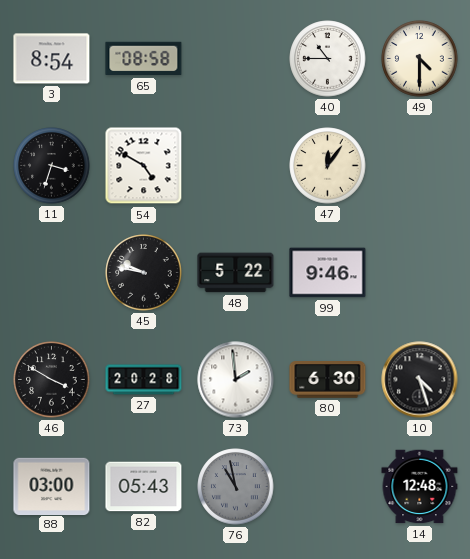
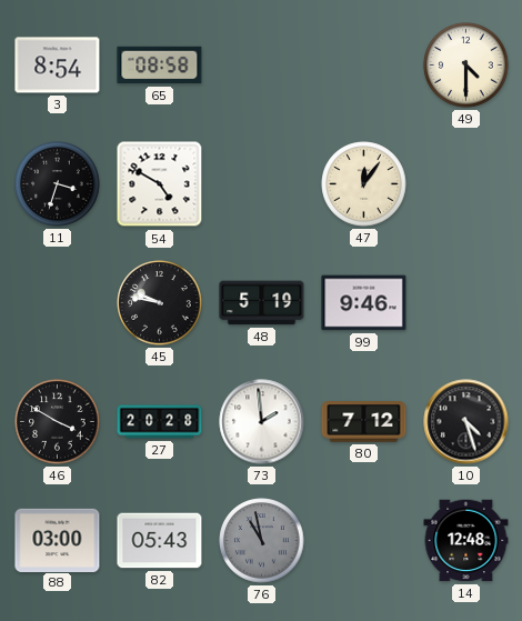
40: 10:45 -> none
48: 5:22 -> 5:19
80: 6:30 -> 7:12
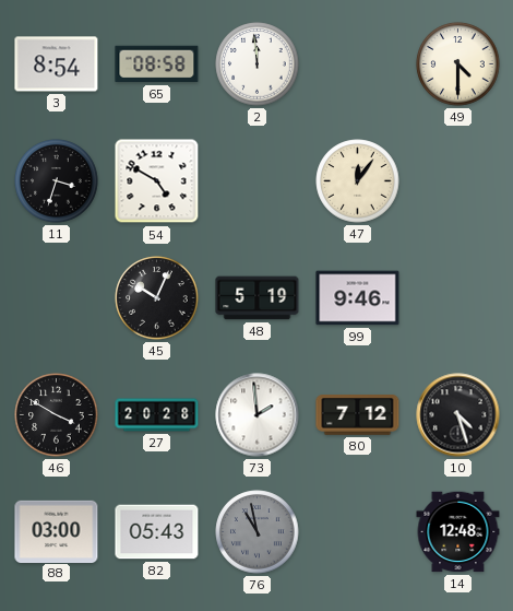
2: none -> 11:59
45: 9:47 -> 10:04
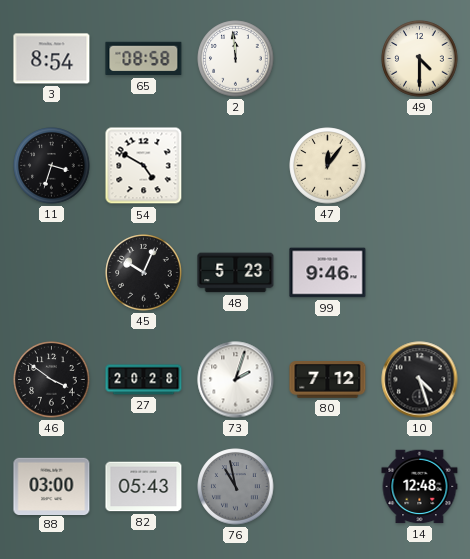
48: 5:19 -> 5:23
46: 3:50 -> 3:51
73: 1:59 -> 2:03
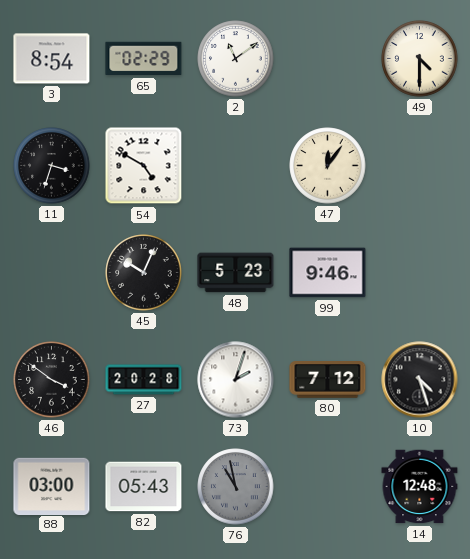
65: 08:58 -> 02:29
2: 11:59 -> 11:09
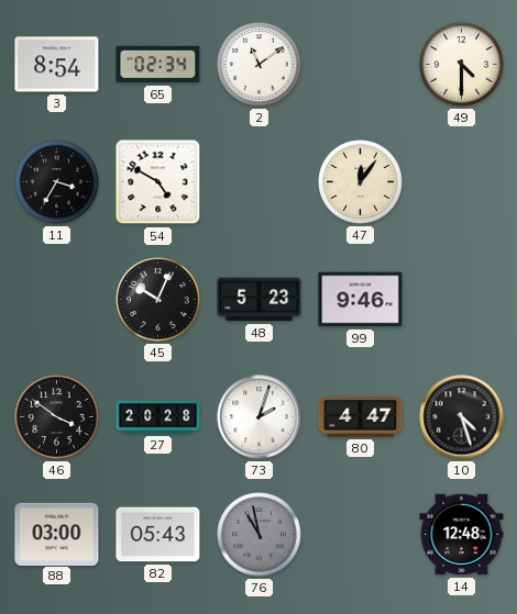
65: 02:29 -> 02:34
11: 3:33 -> 3:35
80: 7:12 -> 4:47
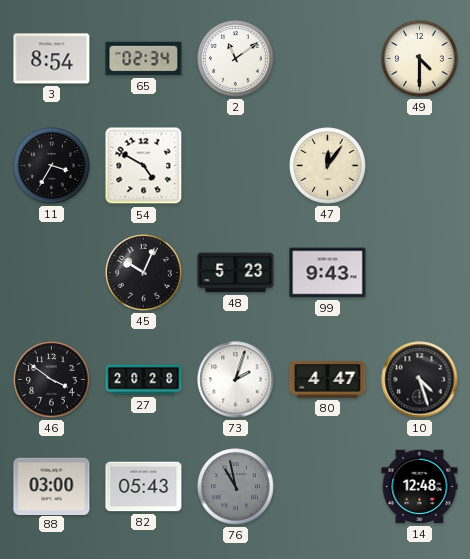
99: 9:46 -> 9:43
